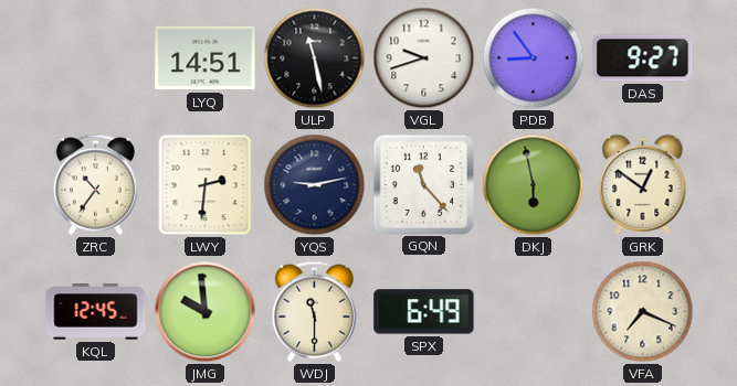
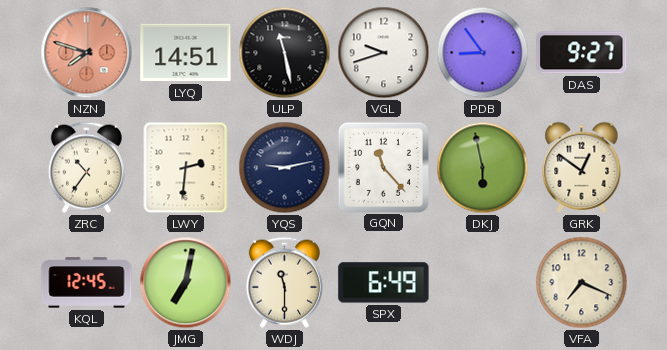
NZN: none -> 7:48
JMG: 9:59 -> 7:02
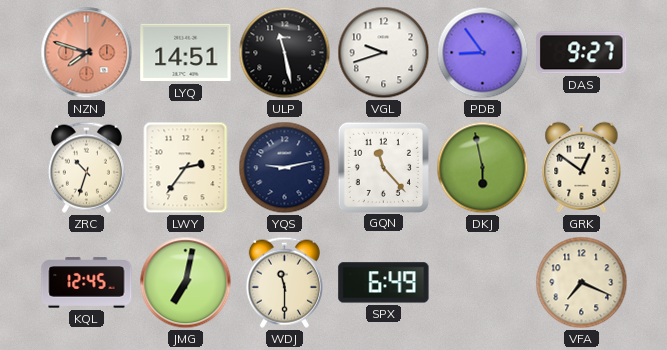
ZRC: 10:36 -> 10:33
LWY: 2:31 -> 2:36
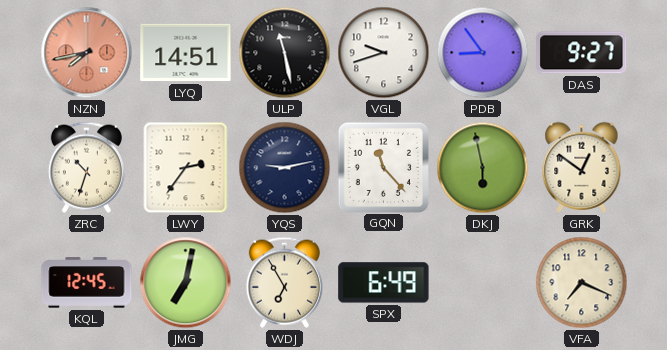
NZN: 7:48 -> 7:43
WDJ: 11:30 -> 6:55
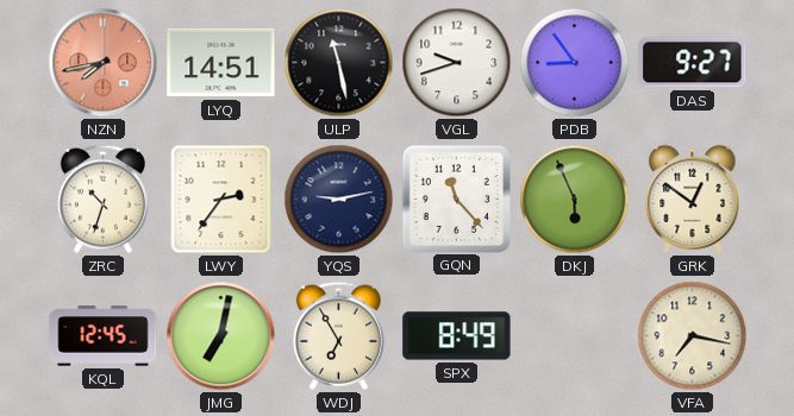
DKJ: 5:58 -> 5:56
SPX: 6:49 -> 8:49
VFA: 7:19 -> 7:17
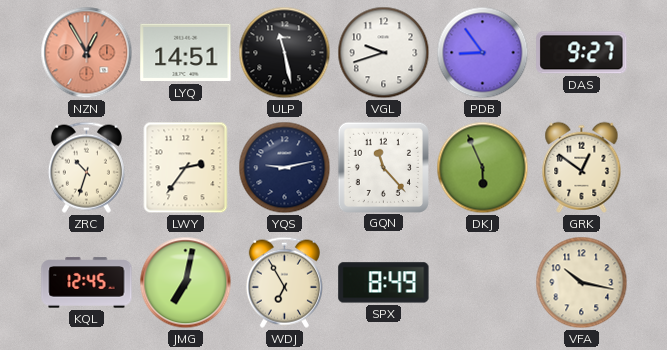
NZN: 7:43 -> 12:55
VFA: 7:17 -> 10:17
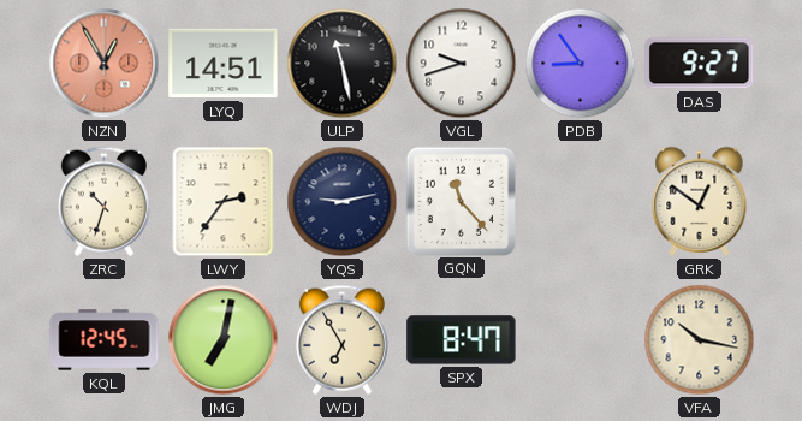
DKJ: 5:56 -> none
SPX: 8:49 -> 8:47
